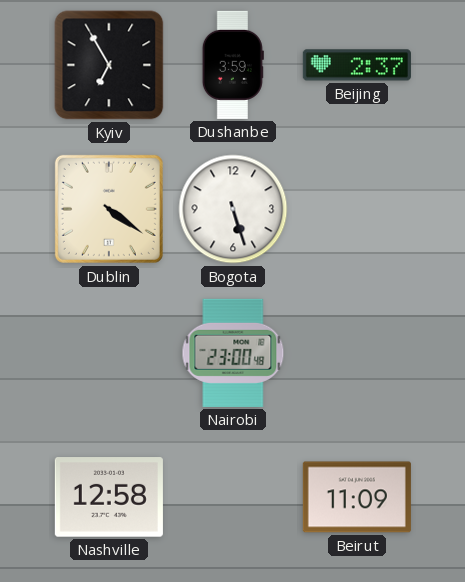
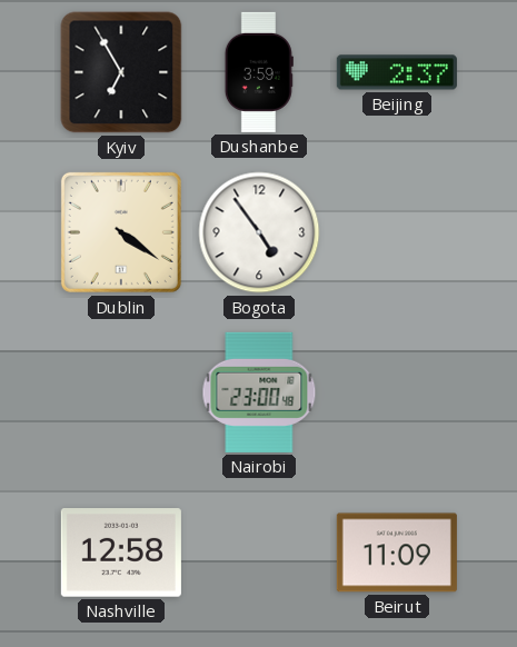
Bogota: 5:27 -> 4:54
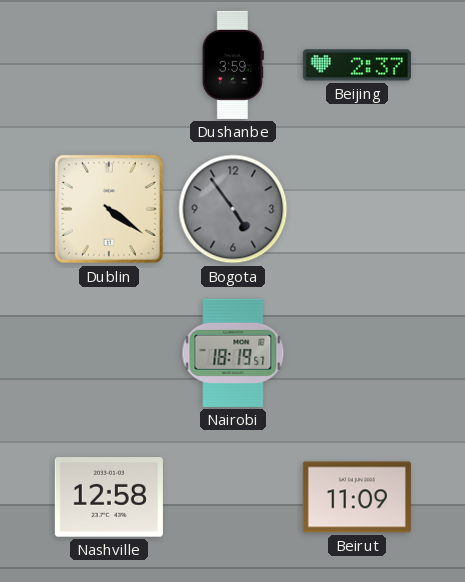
Kyiv: 6:55 -> none
Bogota dial: white -> grey
Nairobi: 23:00 -> 18:19
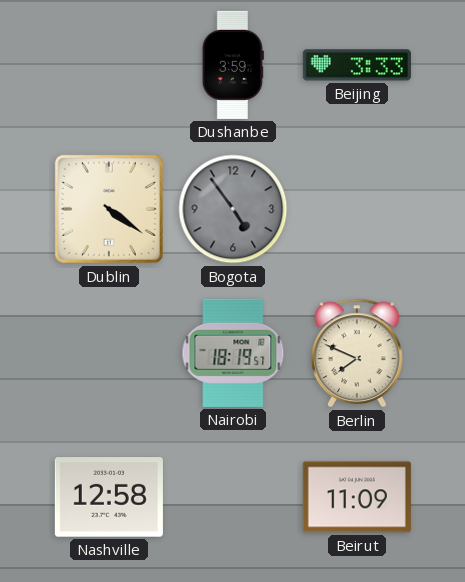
Beijing: 2:37 -> 3:33
Berlin: none -> 7:49
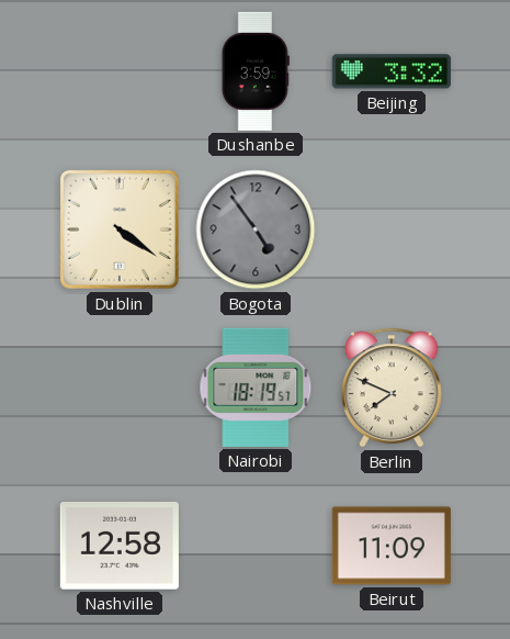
Beijing: 3:33 -> 3:32
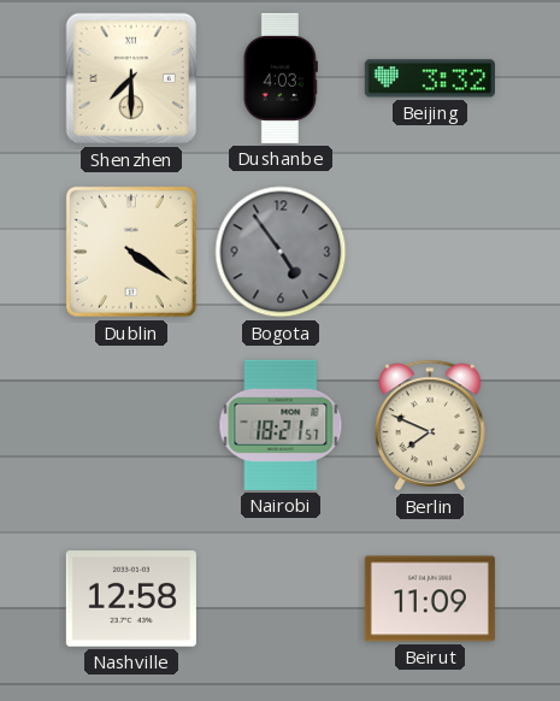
Shenzhen: none -> 7:30
Dushanbe: 3:59 -> 4:03
Nairobi: 18:19 -> 18:21
